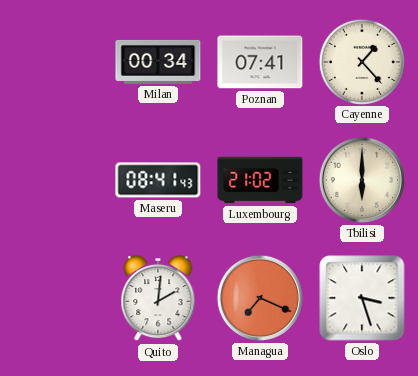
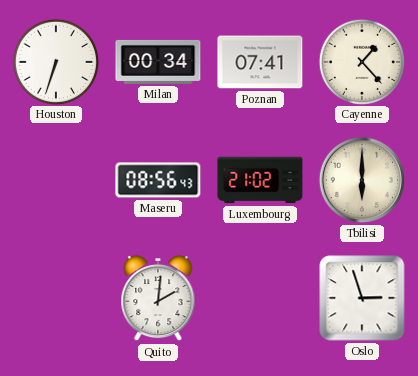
Houston: none -> 6:33
Maseru: 08:41 -> 08:56
Managua: 7:19 -> none
Oslo: 3:27 -> 2:57
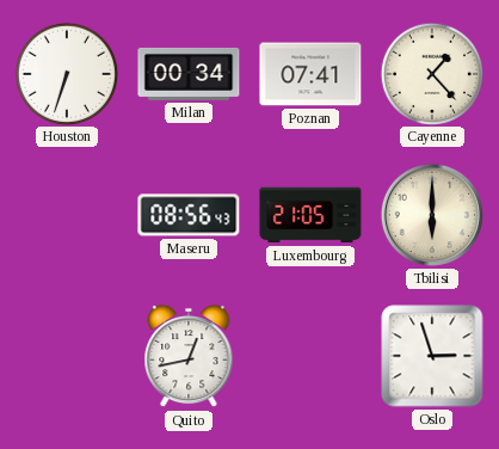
Luxembourg: 21:02 -> 21:05
Quito: 2:01 -> 12:43
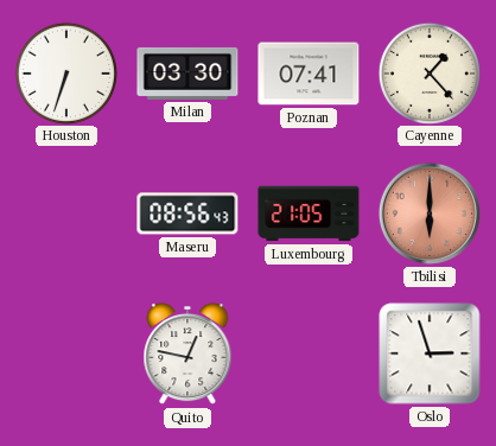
Milan: 00:34 -> 03:30
Tbilisi dial: cream -> salmon
Quito: 12:43 -> 12:47
